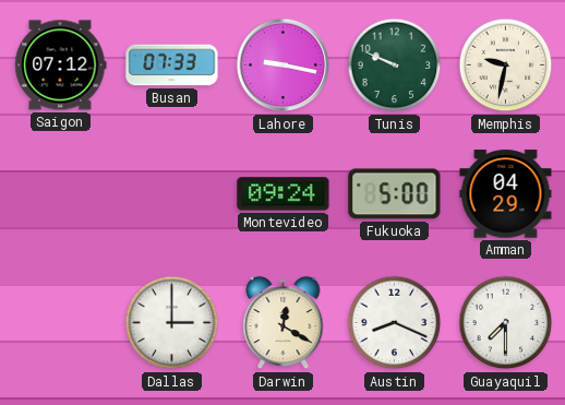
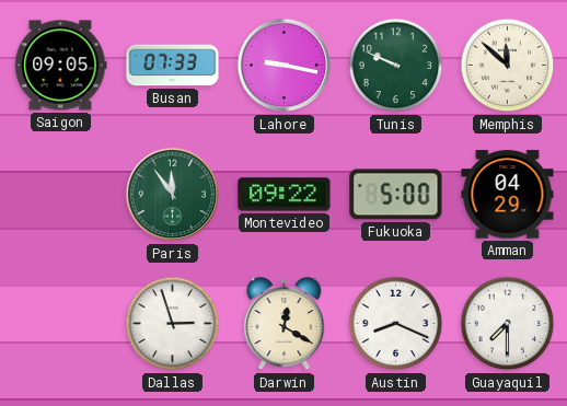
Saigon: 07:12 -> 09:05
Memphis: 9:32 -> 11:52
Paris: none -> 11:54
Montevideo: 09:24 -> 09:22
Dallas: 3:00 -> 2:57
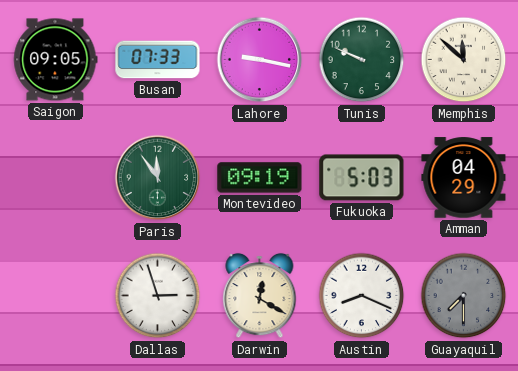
Montevideo: 09:22 -> 09:19
Fukuoka: 5:00 -> 5:03
Guayaquil dial: white -> grey
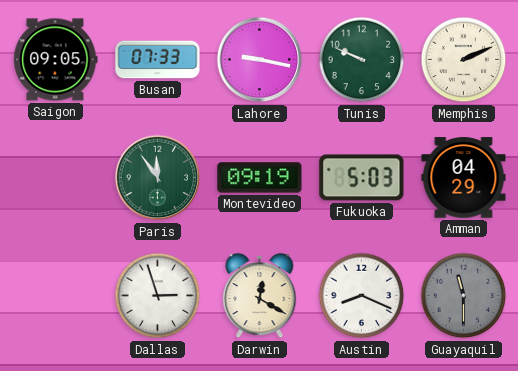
Memphis: 11:52 -> 2:11
Guayaquil: 7:30 -> 11:30
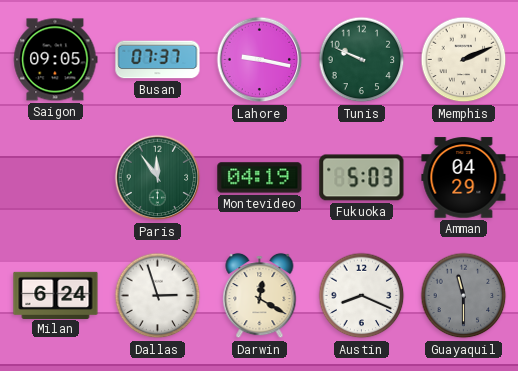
Busan: 07:33 -> 07:37
Montevideo: 09:19 -> 04:19
Milan: none -> 6:24
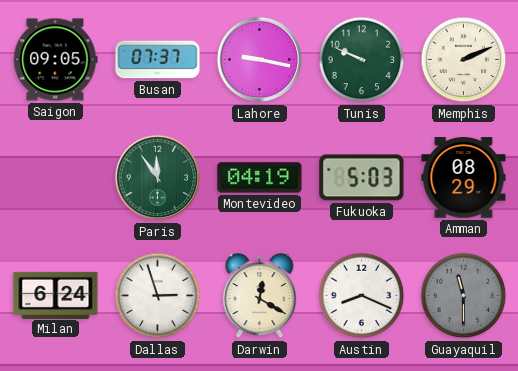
Amman: 04:29 -> 08:29
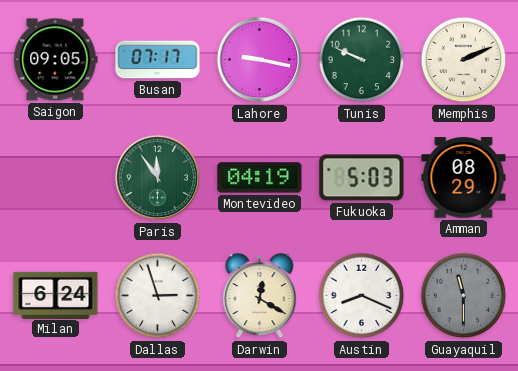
Busan: 07:37 -> 07:17
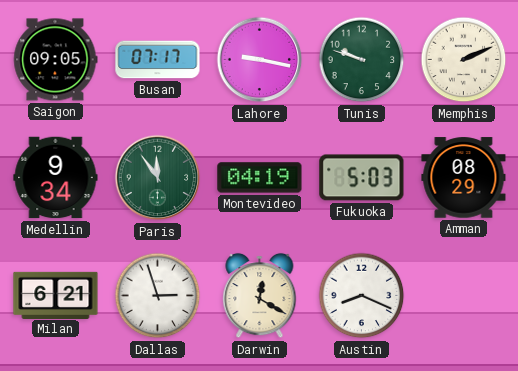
Tunis: 9:49 -> 9:48
Medellin: none -> 9:34
Milan: 6:24 -> 6:21
Guayaquil: 11:30 -> none
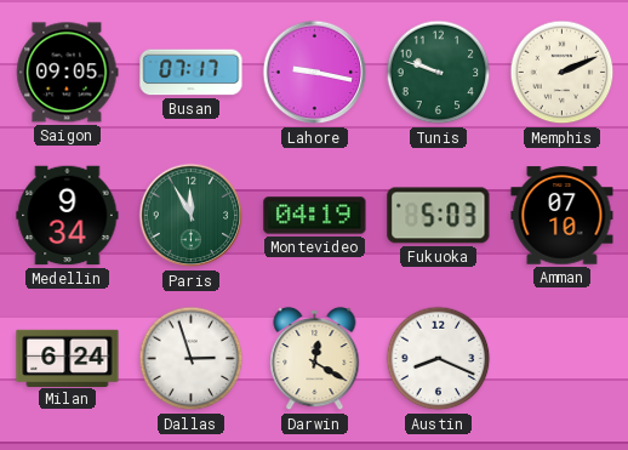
Paris: 11:54 -> 11:55
Amman: 08:29 -> 07:10
Milan: 6:21 -> 6:24
